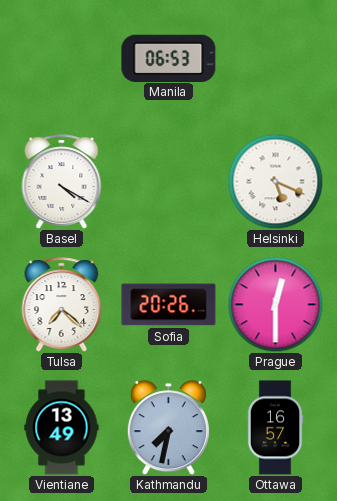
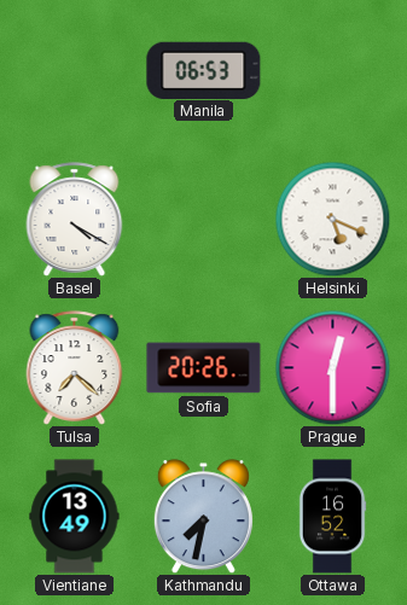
Ottawa: 16:57 -> 16:52
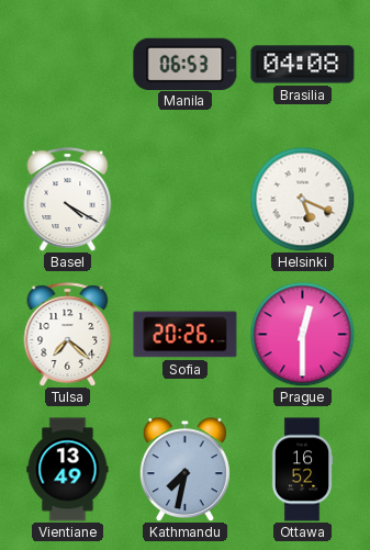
Brasilia: none -> 04:08
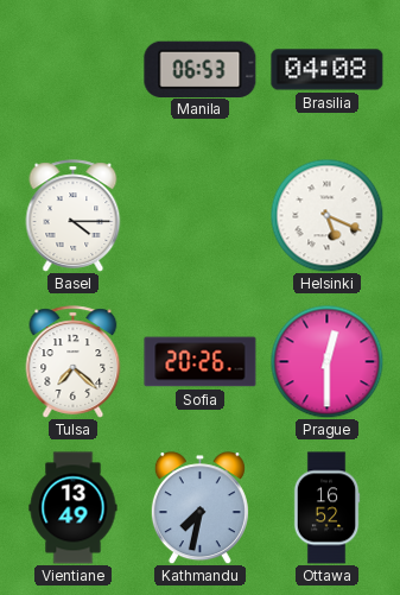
Basel: 4:20 -> 4:15
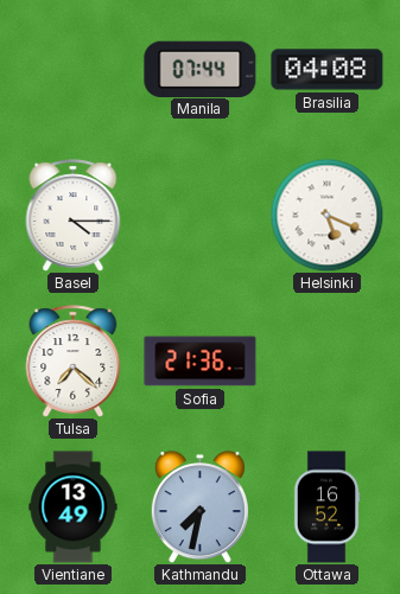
Manila: 06:53 -> 07:44
Sofia: 20:26 -> 21:36
Prague: 12:30 -> none
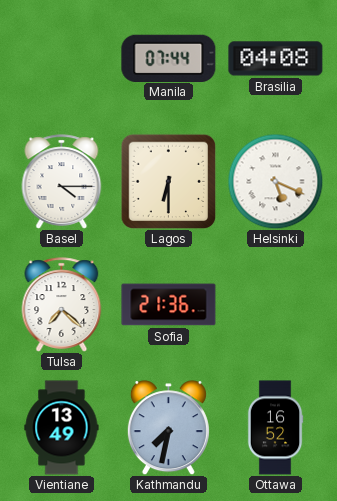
Lagos: none -> 6:30
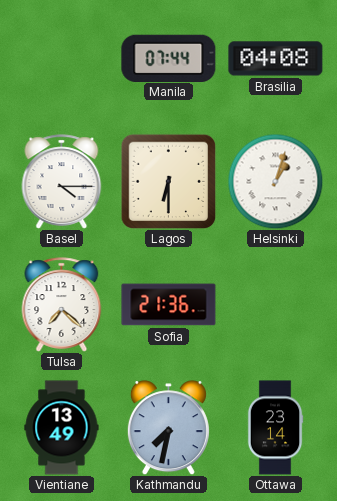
Helsinki: 5:19 -> 1:03
Ottawa: 16:52 -> 23:14
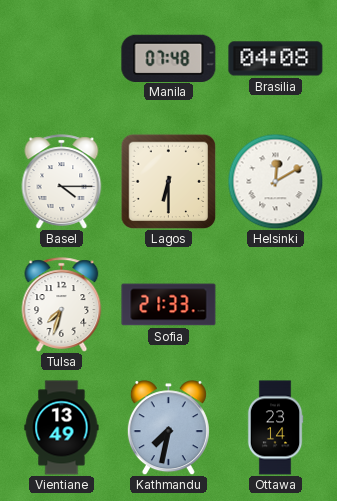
Manila: 07:44 -> 07:48
Helsinki: 1:03 -> 12:10
Tulsa: 7:22 -> 7:33
Sofia: 21:36 -> 21:33
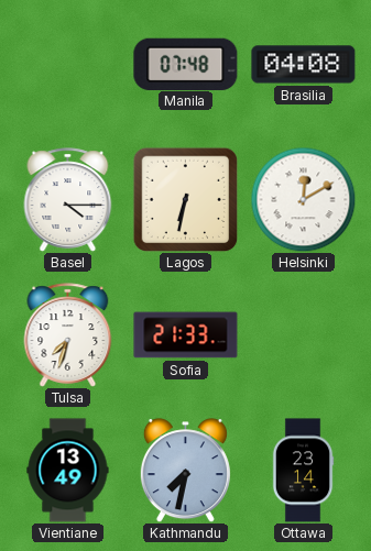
Lagos: 6:30 -> 6:32
